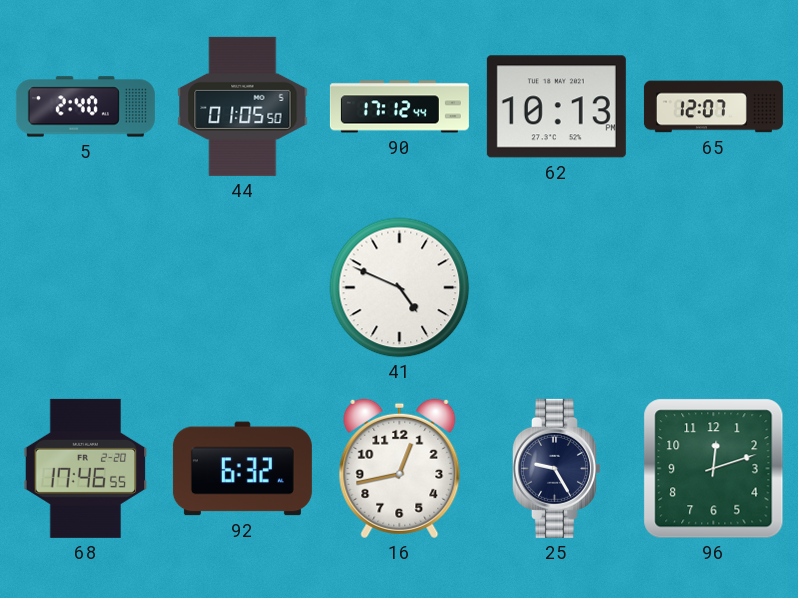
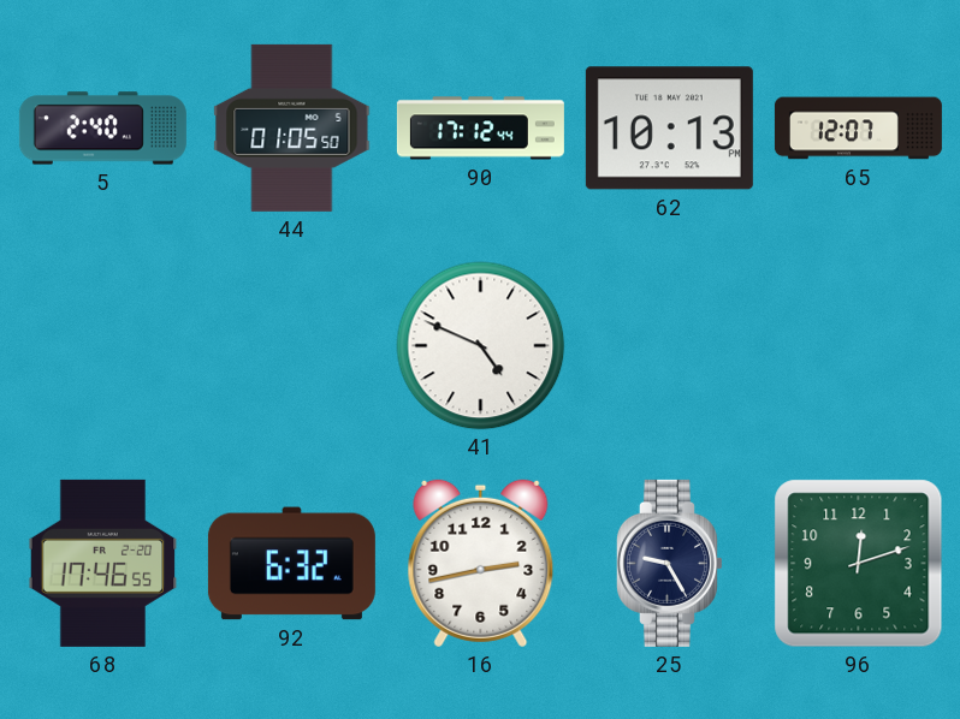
16: 12:43 -> 2:43
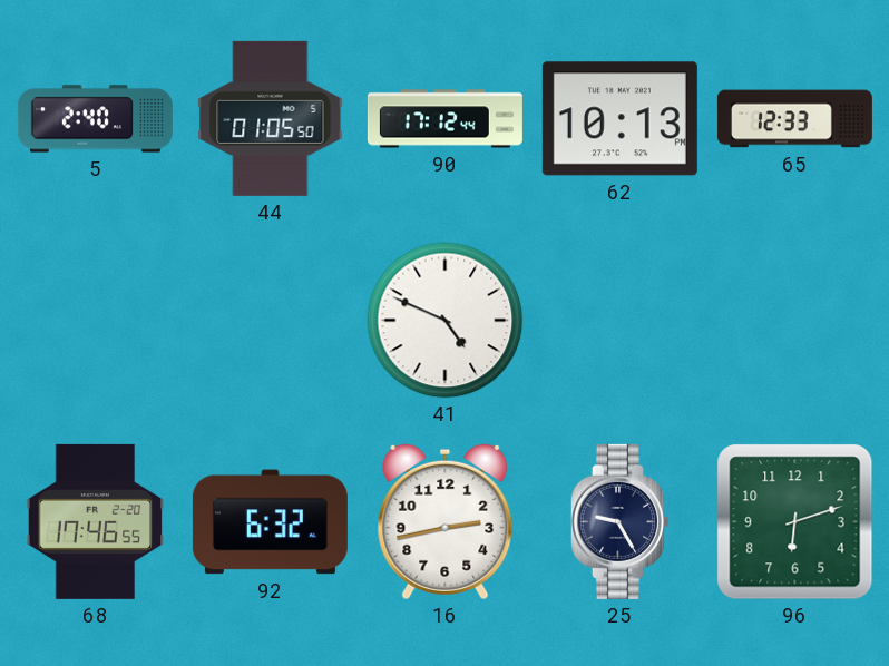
65: 12:07 -> 12:33
96: 12:12 -> 6:12
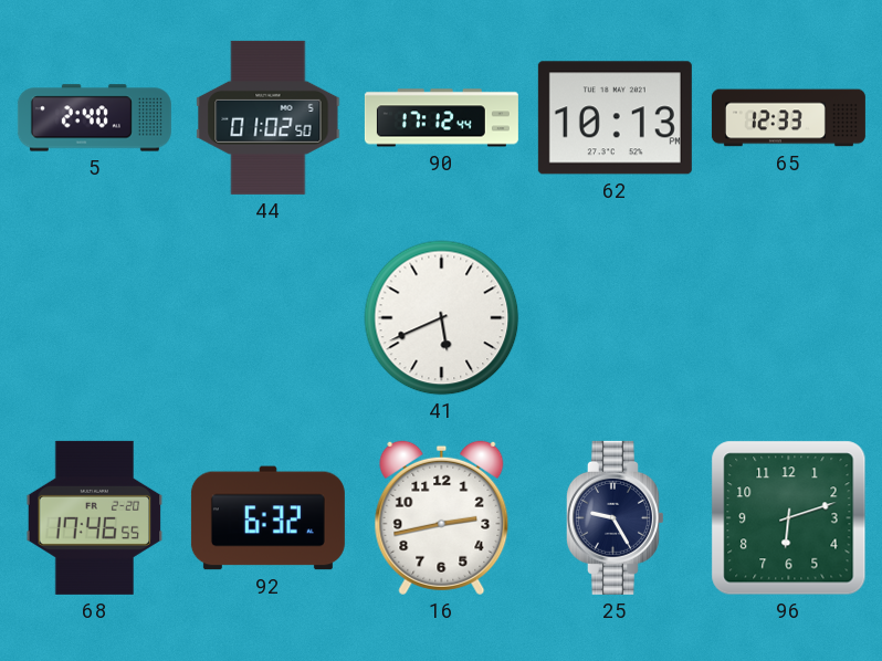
44: 01:05 -> 01:02
41: 4:49 -> 5:41
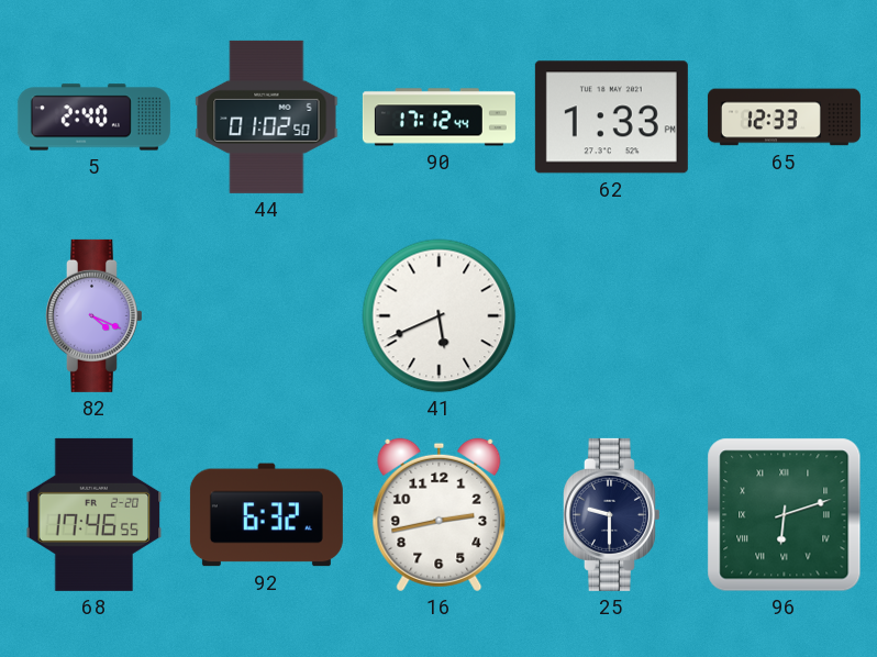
62: 10:13 -> 1:33
82: none -> 4:19
25: 9:25 -> 9:30
96 numerals: Arabic -> Roman
